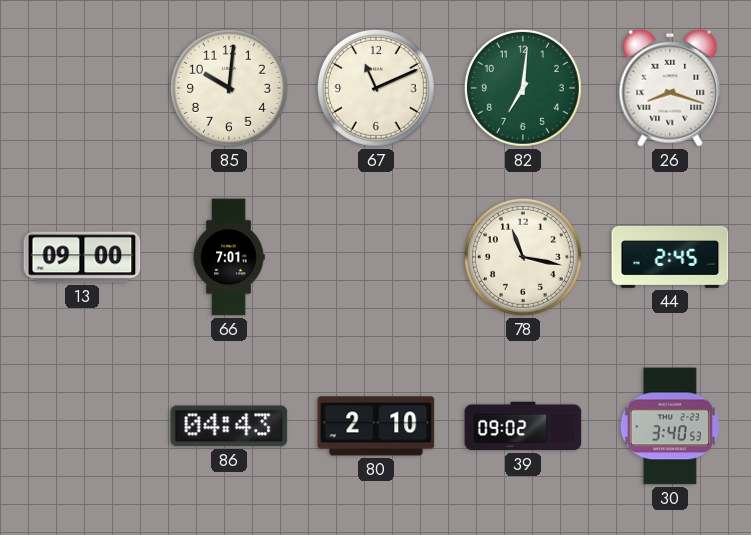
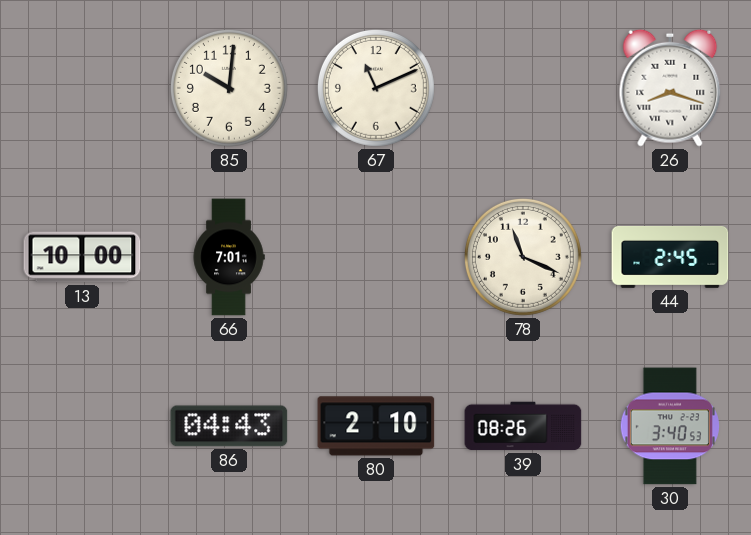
82: 7:01 -> none
13: 09:00 -> 10:00
78: 11:17 -> 11:19
39: 09:02 -> 08:26
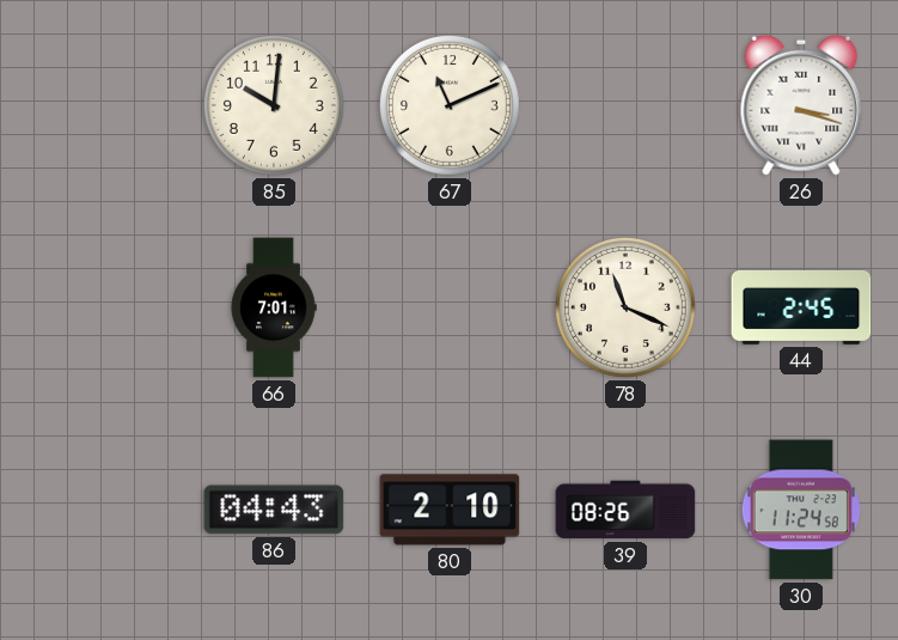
26: 8:18 -> 3:18
13: 10:00 -> none
30: 3:40 -> 11:24
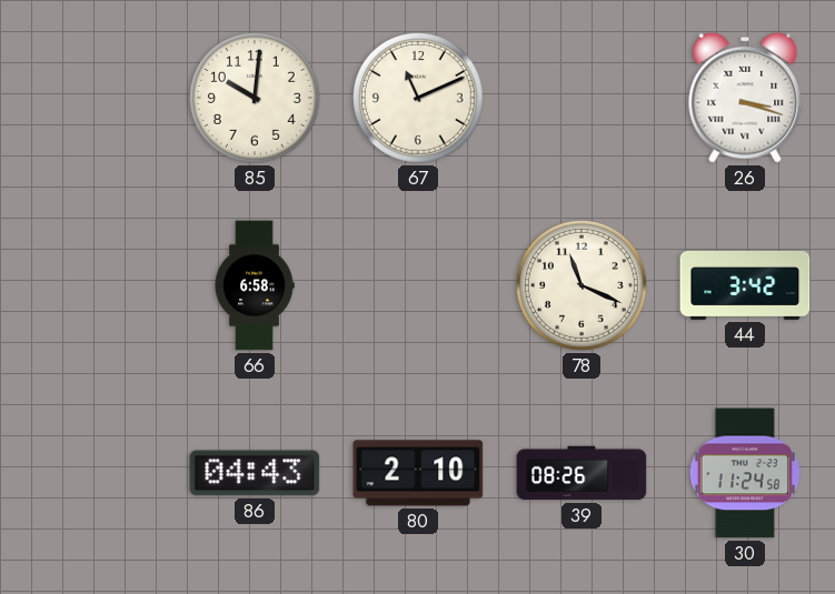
66: 7:01 -> 6:58
44: 2:45 -> 3:42
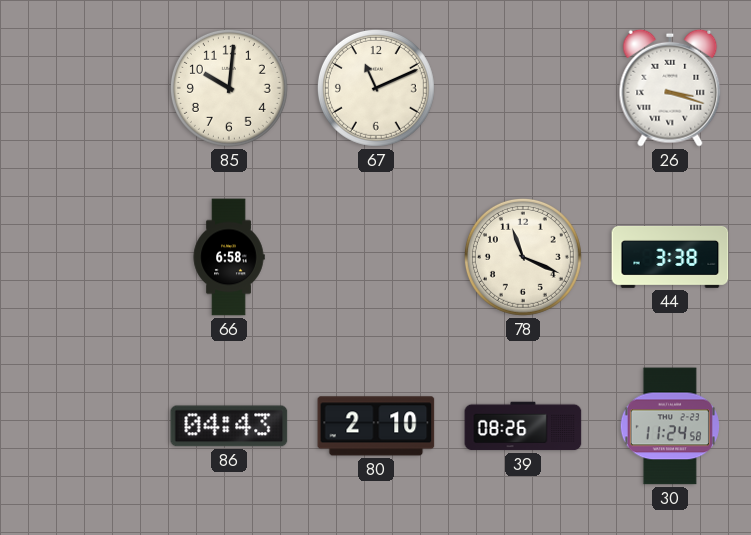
44: 3:42 -> 3:38
